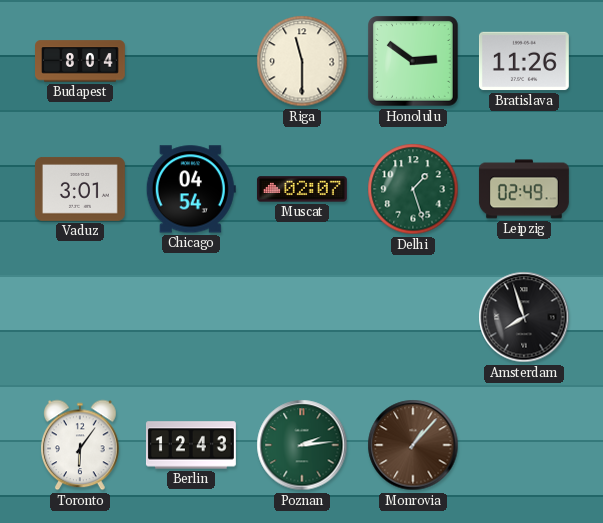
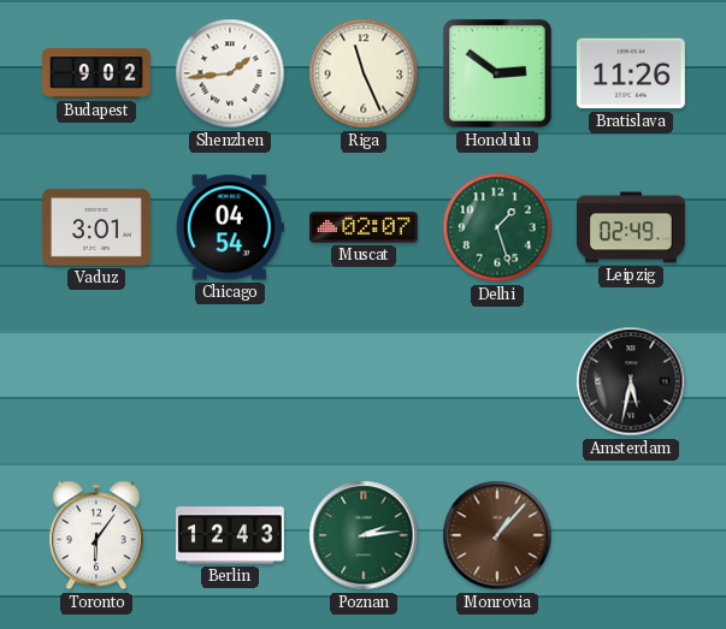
Budapest: 8:04 -> 9:02
Shenzhen: none -> 1:44
Riga: 11:30 -> 11:26
Amsterdam: 7:57 -> 5:32
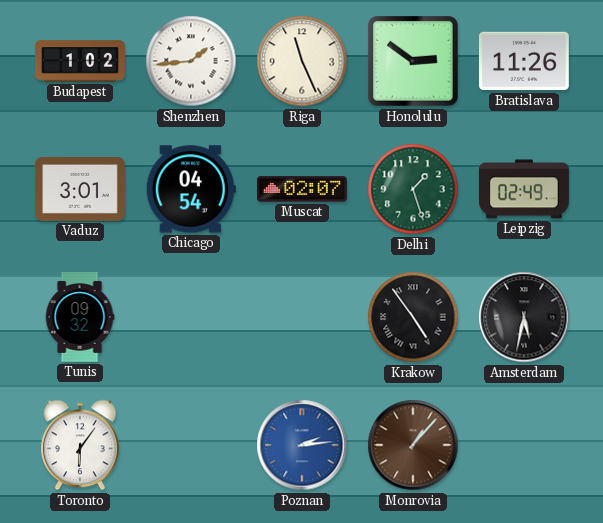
Budapest: 9:02 -> 1:02
Tunis: none -> 09:32
Krakow: none -> 4:54
Berlin: 12:43 -> none
Poznan dial: green -> blue
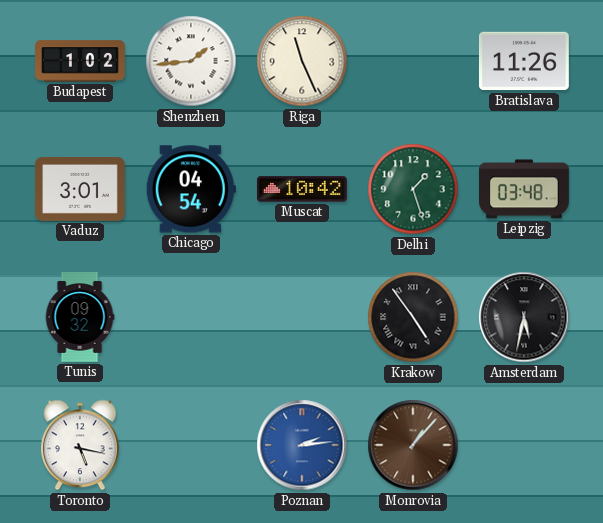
Honolulu: 2:51 -> none
Muscat: 02:07 -> 10:42
Leipzig: 02:49 -> 03:48
Toronto: 6:06 -> 5:17
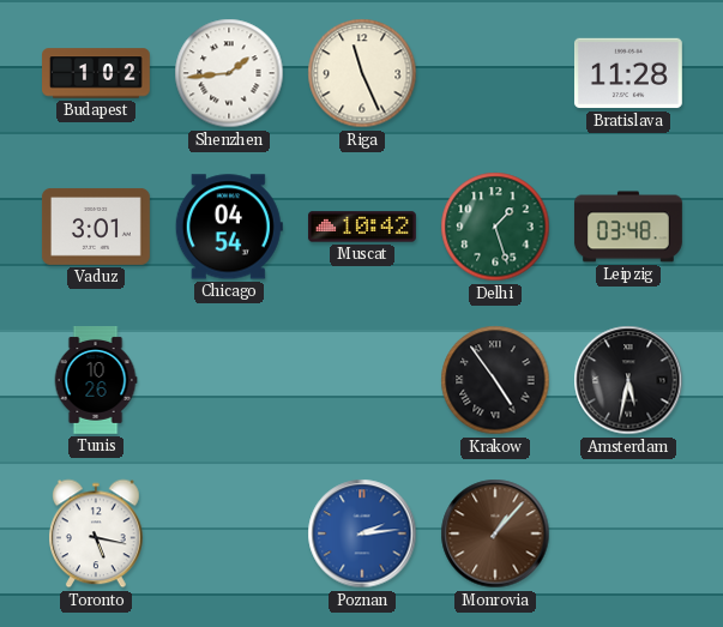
Bratislava: 11:26 -> 11:28
Tunis: 09:32 -> 10:26
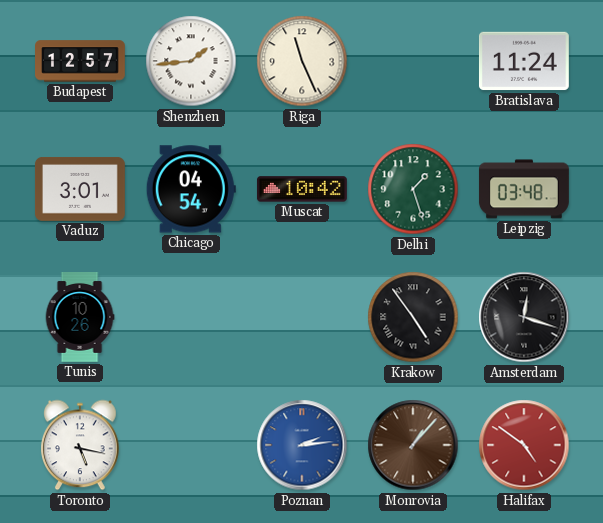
Budapest: 1:02 -> 12:57
Bratislava: 11:28 -> 11:24
Amsterdam: 5:32 -> 12:18
Halifax: none -> 4:51
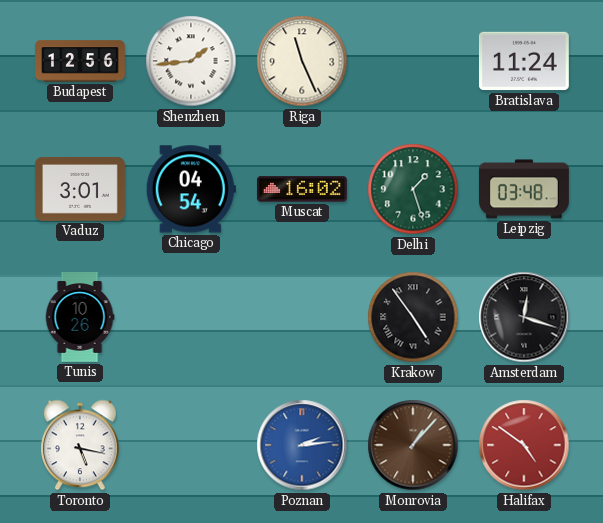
Budapest: 12:57 -> 12:56
Muscat: 10:42 -> 16:02
